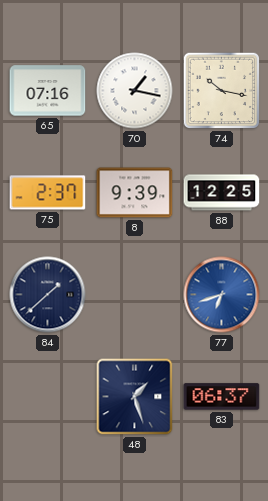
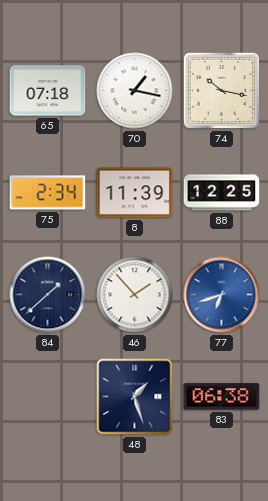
65: 07:16 -> 07:18
75: 2:37 -> 2:34
8: 9:39 -> 11:39
46: none -> 1:53
83: 06:37 -> 06:38
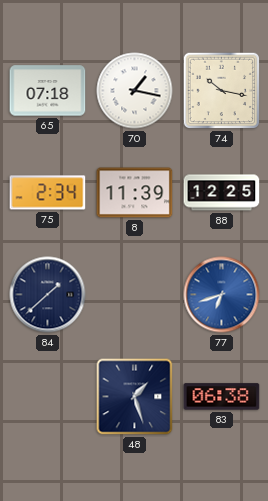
46: 1:53 -> none
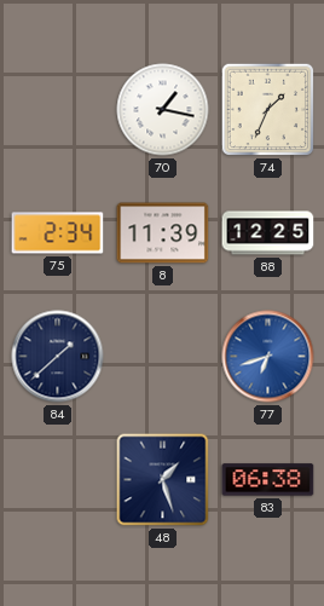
65: 07:18 -> none
74: 10:17 -> 1:34
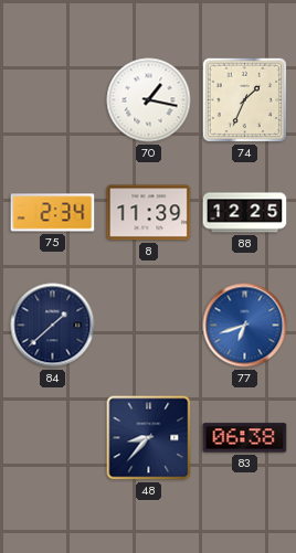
48: 1:27 -> 8:37
